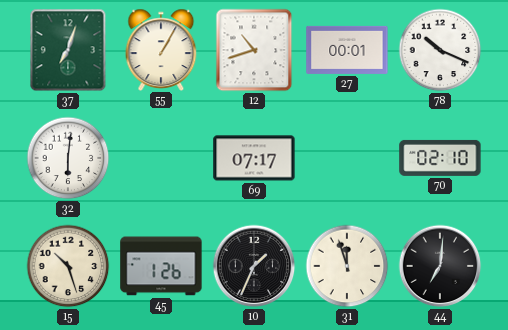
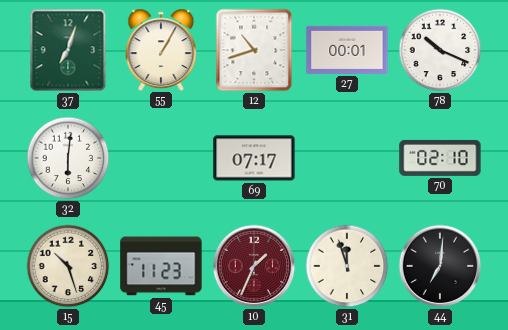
45: 1:26 -> 11:23
10 dial: black -> burgundy
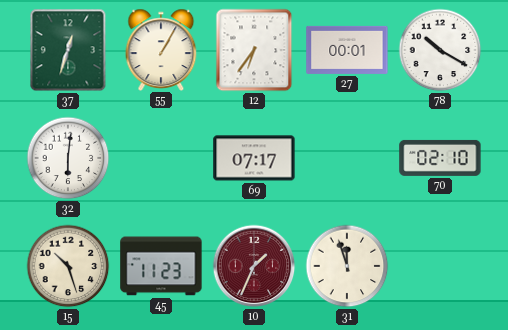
37: 7:03 -> 12:33
12: 10:42 -> 6:36
78: 10:19 -> 10:20
44: 7:01 -> none
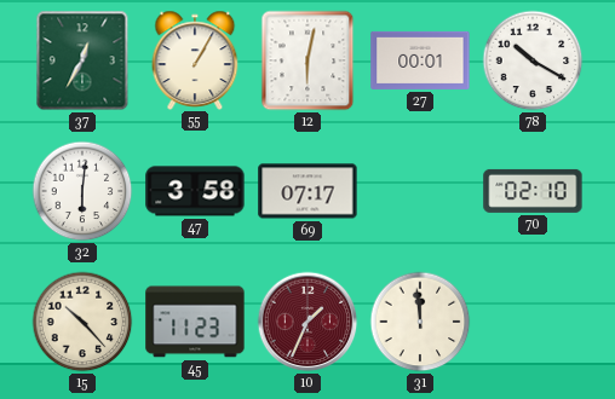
37: 12:33 -> 12:35
12: 6:36 -> 6:02
47: none -> 3:58
15: 10:27 -> 10:23
31: 11:57 -> 11:59
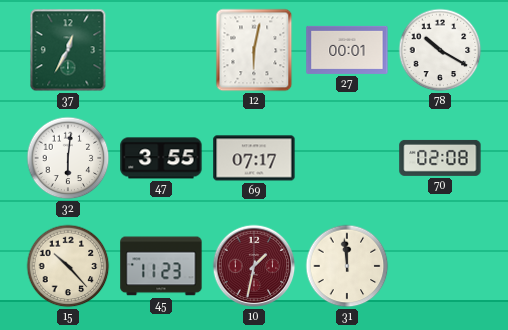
55: 1:05 -> none
47: 3:58 -> 3:55
70: 02:10 -> 02:08
10: 1:34 -> 1:32
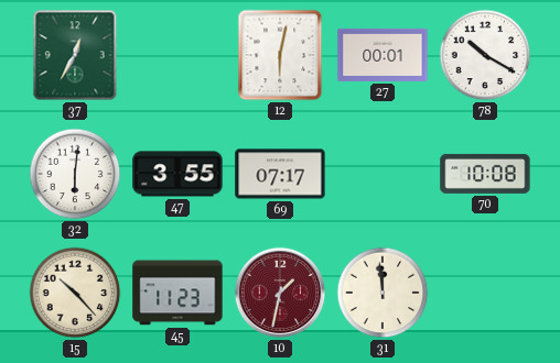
70: 02:08 -> 10:08
